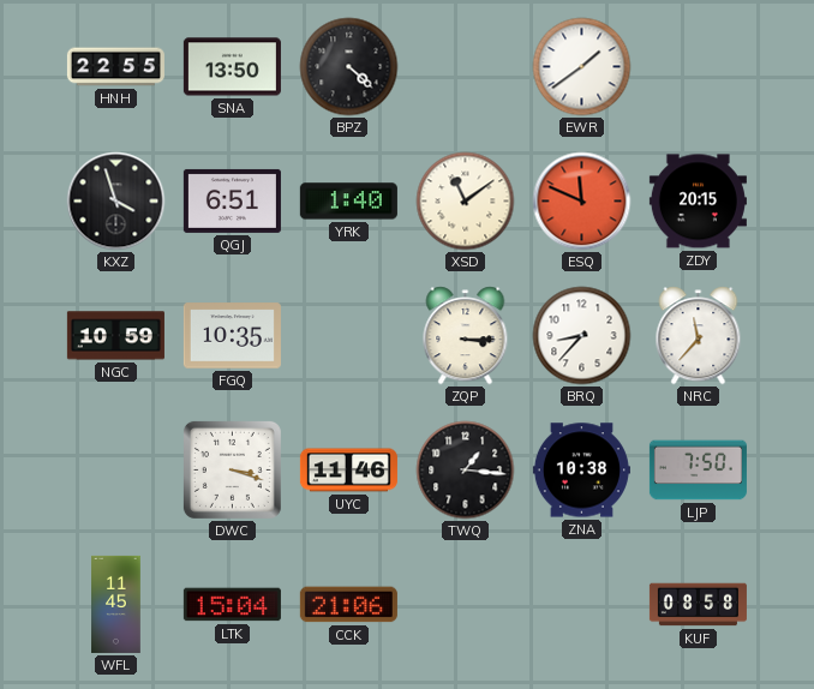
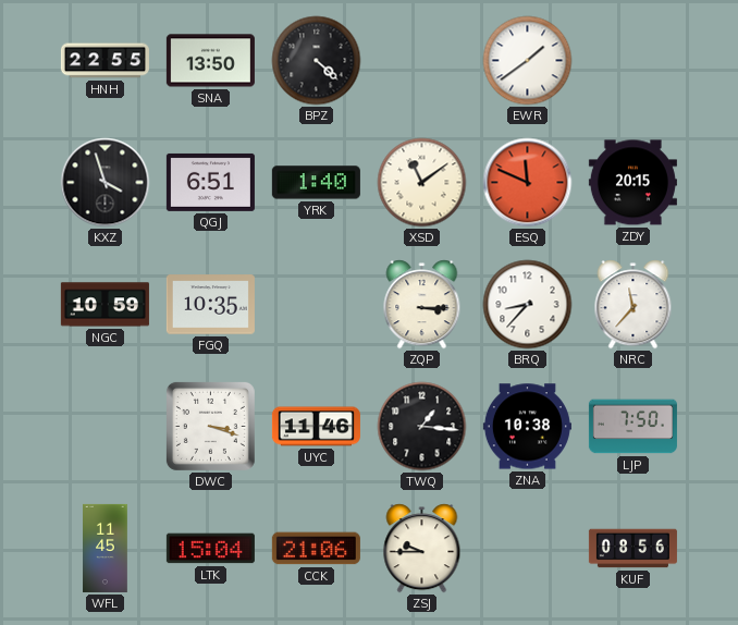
ZSJ: none -> 9:45
KUF: 08:58 -> 08:56
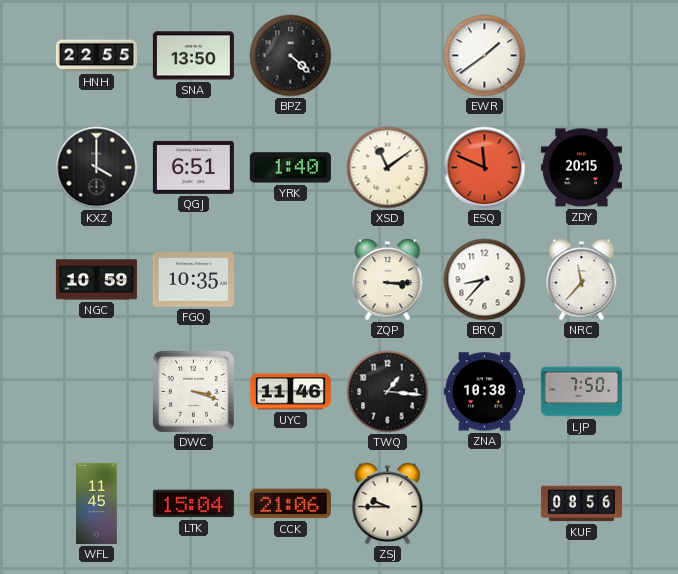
KXZ: 3:57 -> 4:00
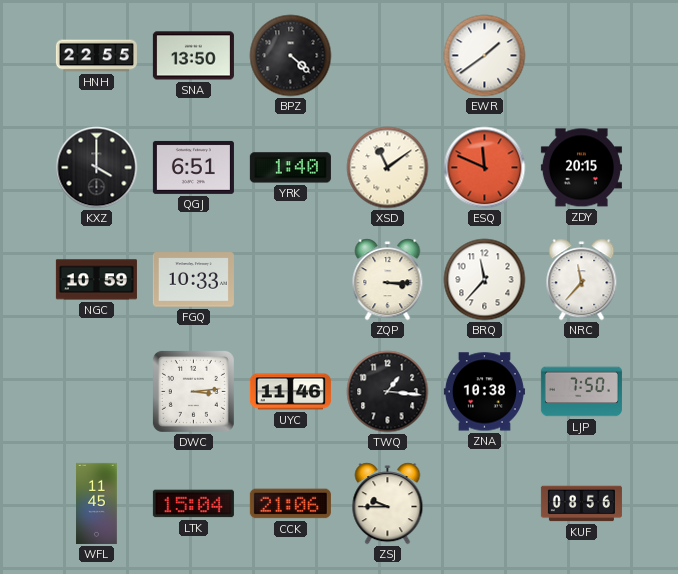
FGQ: 10:35 -> 10:33
BRQ: 8:37 -> 11:37
DWC: 3:18 -> 3:14
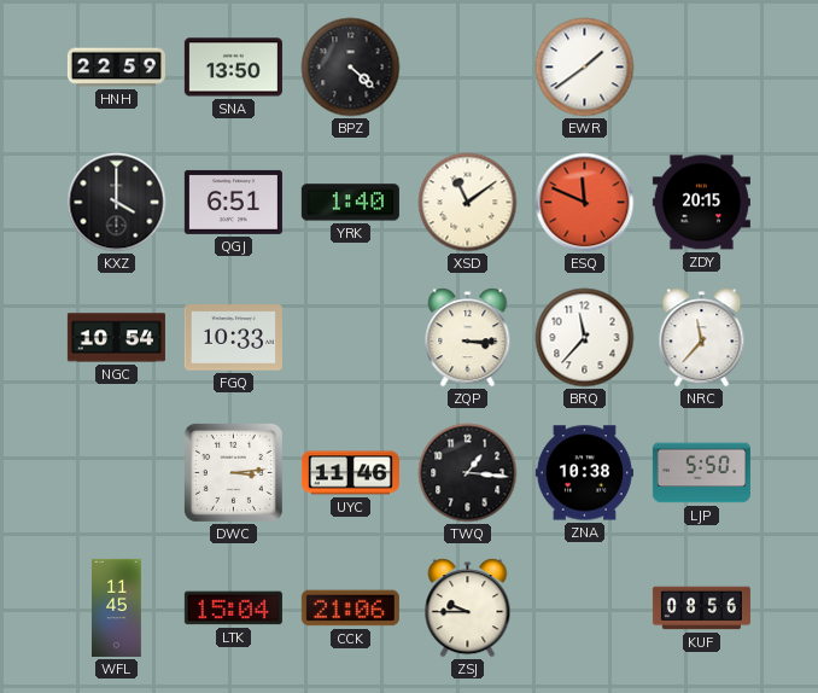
HNH: 22:55 -> 22:59
NGC: 10:59 -> 10:54
LJP: 7:50 -> 5:50
